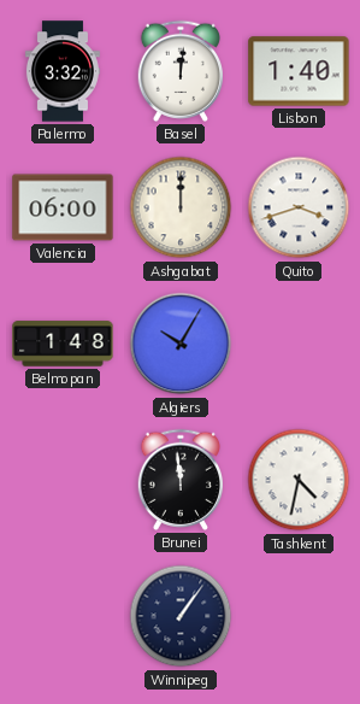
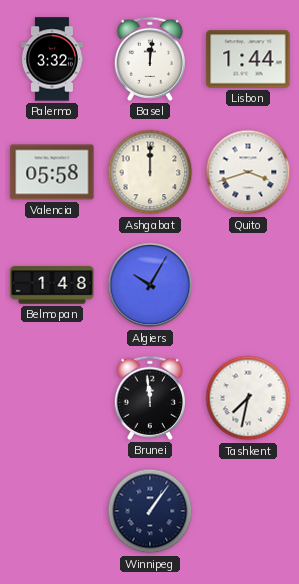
Lisbon: 1:40 -> 1:44
Valencia: 06:00 -> 05:58
Tashkent: 4:32 -> 7:32
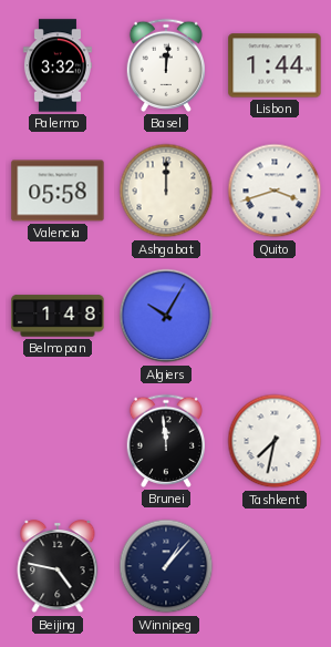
Beijing: none -> 4:47
Winnipeg: 1:06 -> 1:07
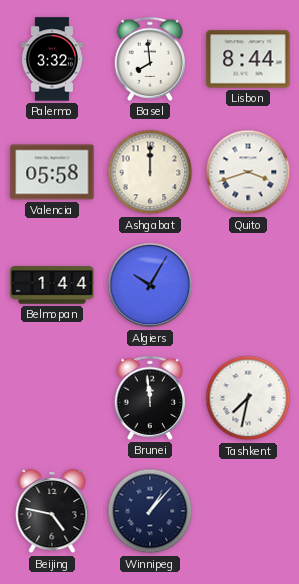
Basel: 12:01 -> 7:59
Lisbon: 1:44 -> 8:44
Belmopan: 1:48 -> 1:44
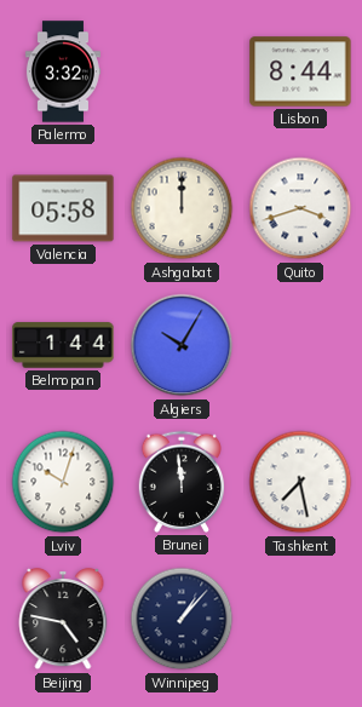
Basel: 7:59 -> none
Lviv: none -> 10:03
Tashkent: 7:32 -> 7:28
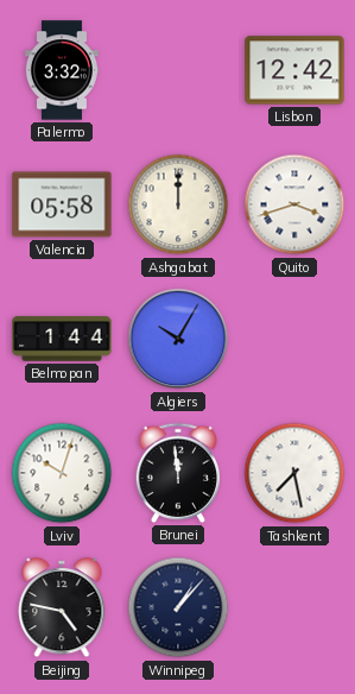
Lisbon: 8:44 -> 12:42
